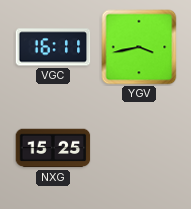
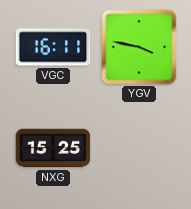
YGV: 3:43 -> 3:47
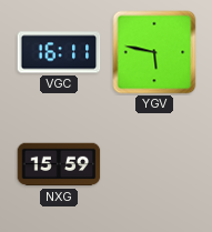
YGV: 3:47 -> 5:47
NXG: 15:25 -> 15:59
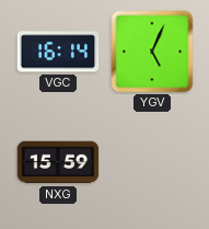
VGC: 16:11 -> 16:14
YGV: 5:47 -> 5:04
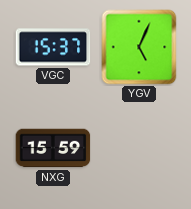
VGC: 16:14 -> 15:37
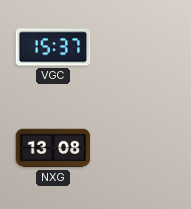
YGV: 5:04 -> none
NXG: 15:59 -> 13:08
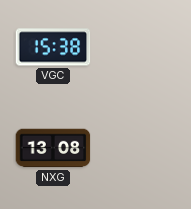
VGC: 15:37 -> 15:38
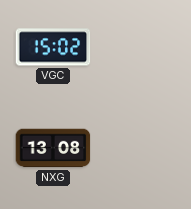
VGC: 15:38 -> 15:02
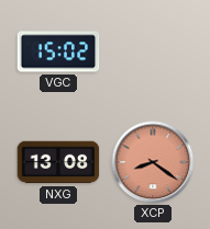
XCP: none -> 8:21
